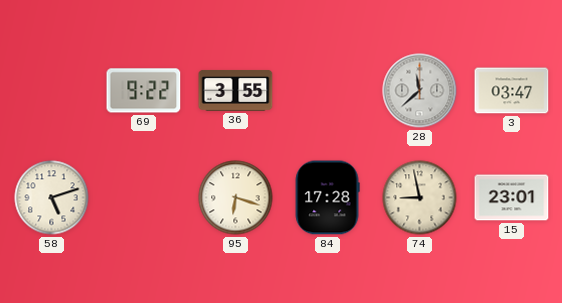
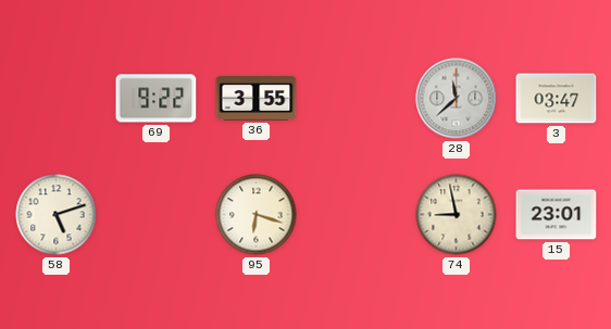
84: 17:28 -> none
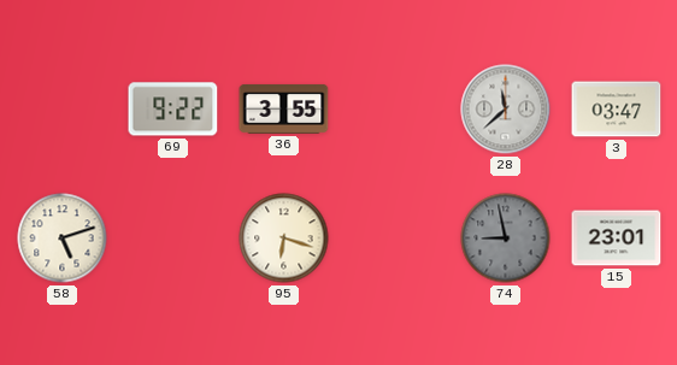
74 dial: cream -> grey
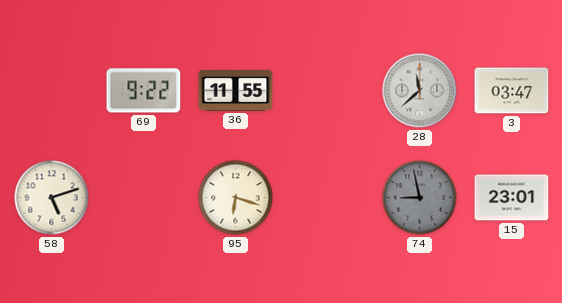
36: 3:55 -> 11:55
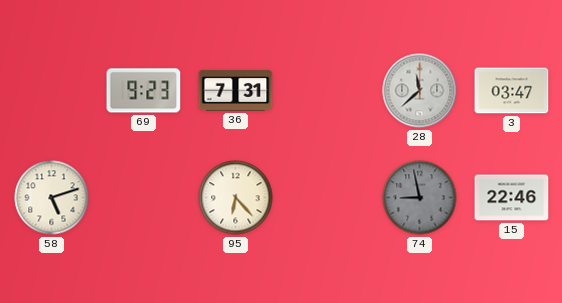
69: 9:22 -> 9:23
36: 11:55 -> 7:31
95: 6:18 -> 6:23
15: 23:01 -> 22:46
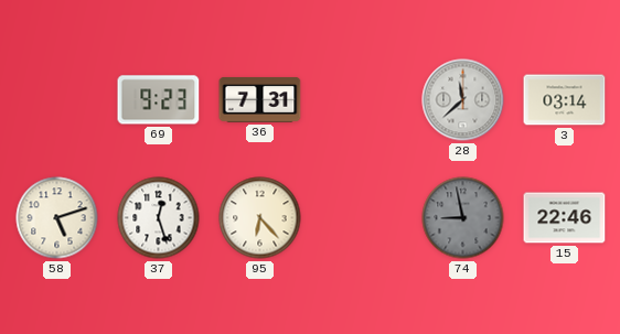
3: 03:47 -> 03:14
37: none -> 12:27
